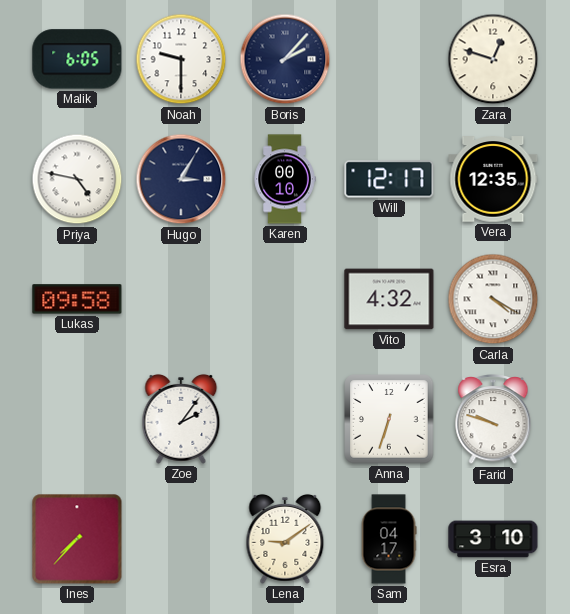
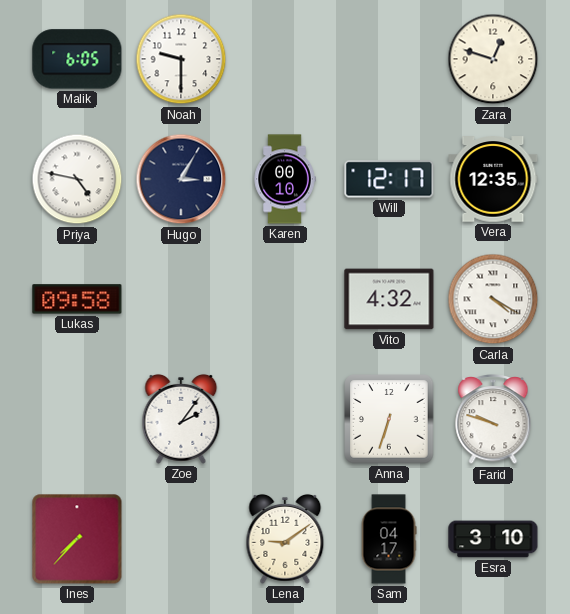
Boris: 2:07 -> none
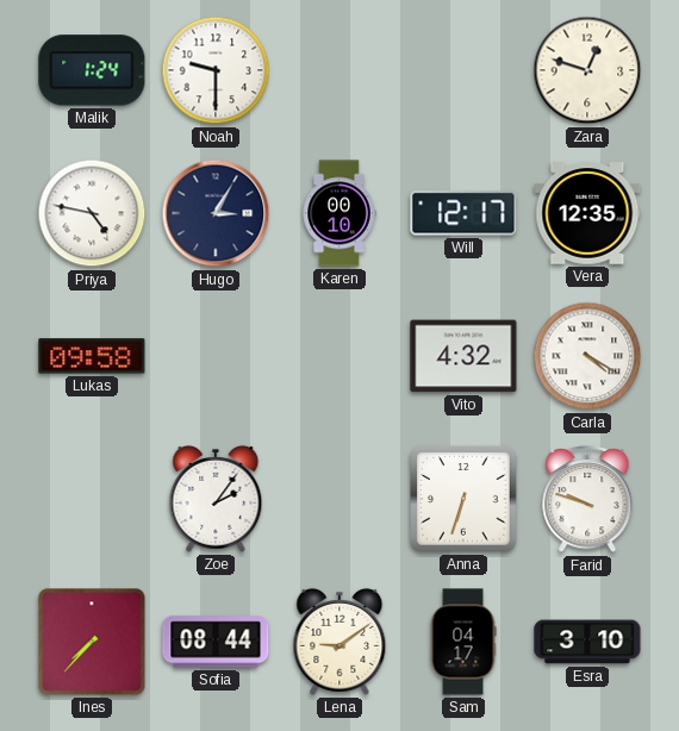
Malik: 6:05 -> 1:24
Sofia: none -> 08:44
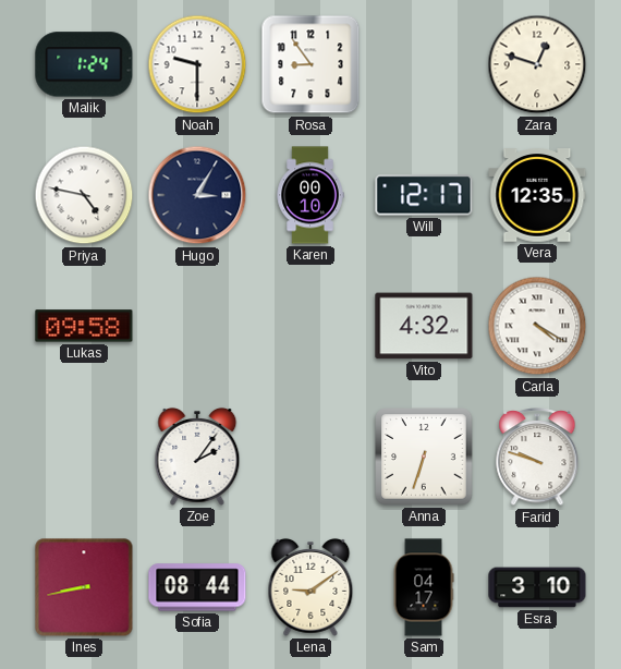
Rosa: none -> 8:54
Ines: 7:37 -> 8:43
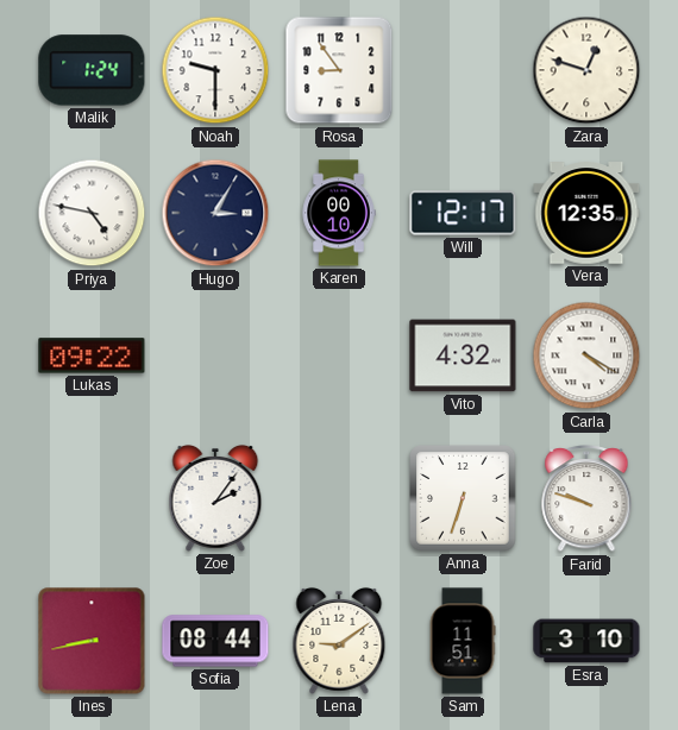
Lukas: 09:58 -> 09:22
Sam: 04:17 -> 11:51
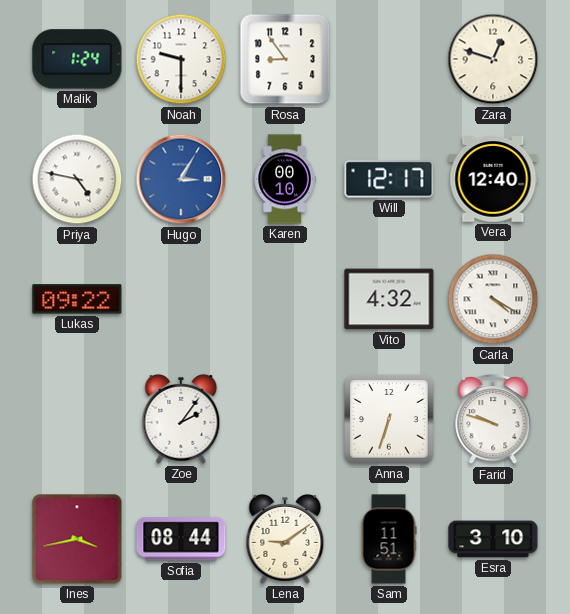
Hugo dial: navy -> blue
Vera: 12:35 -> 12:40
Ines: 8:43 -> 3:43
